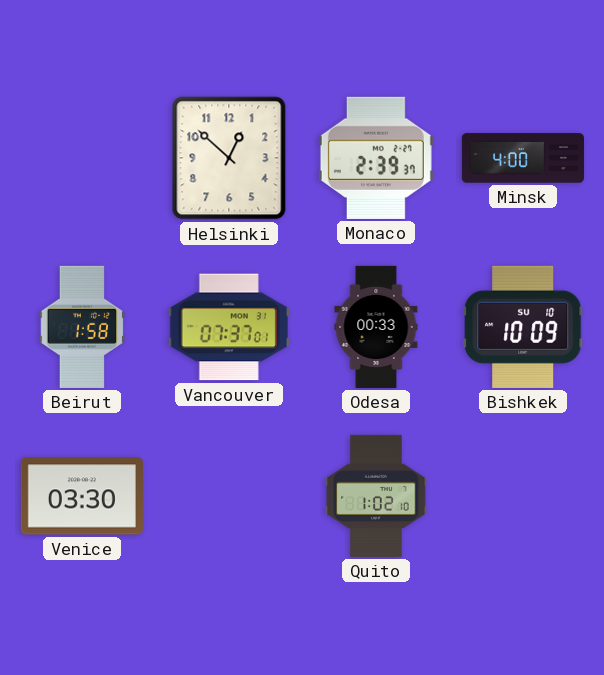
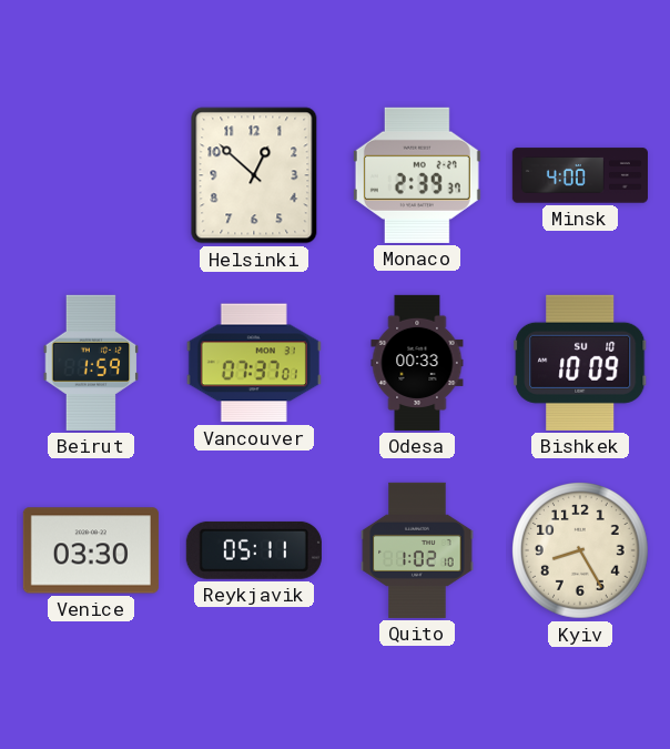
Beirut: 1:58 -> 1:59
Reykjavik: none -> 05:11
Kyiv: none -> 8:25
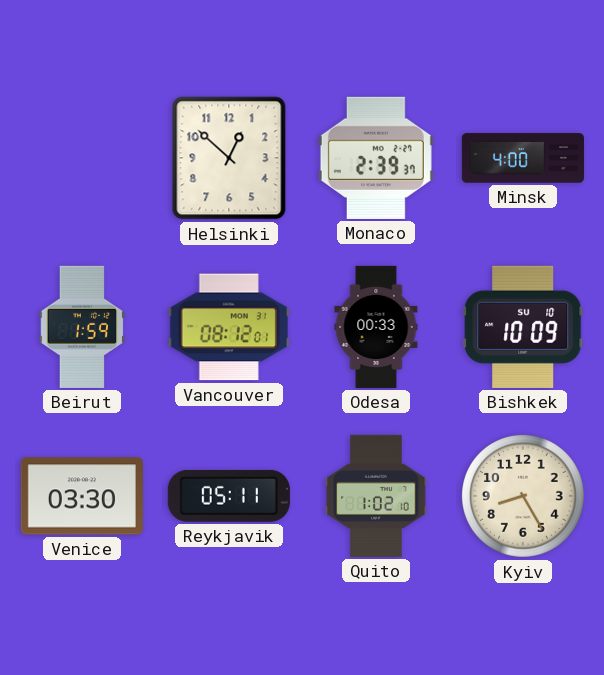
Vancouver: 07:37 -> 08:12
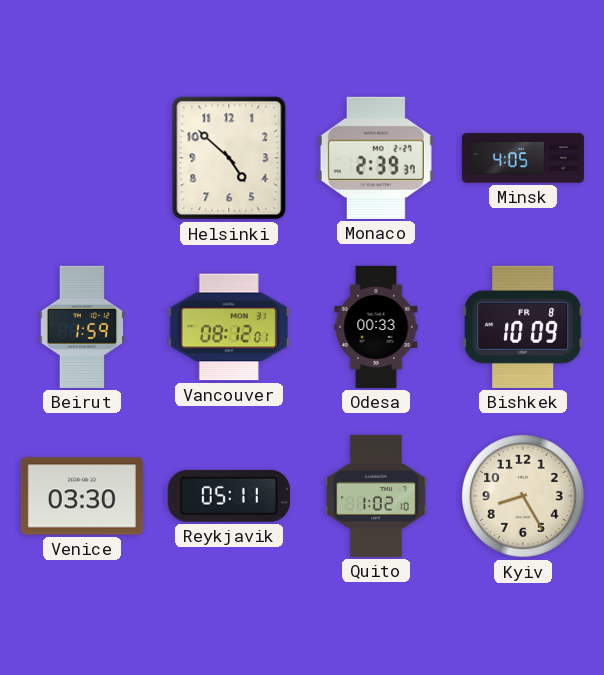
Helsinki: 12:52 -> 4:52
Minsk: 4:00 -> 4:05
Bishkek date: SU 10 -> FR 8
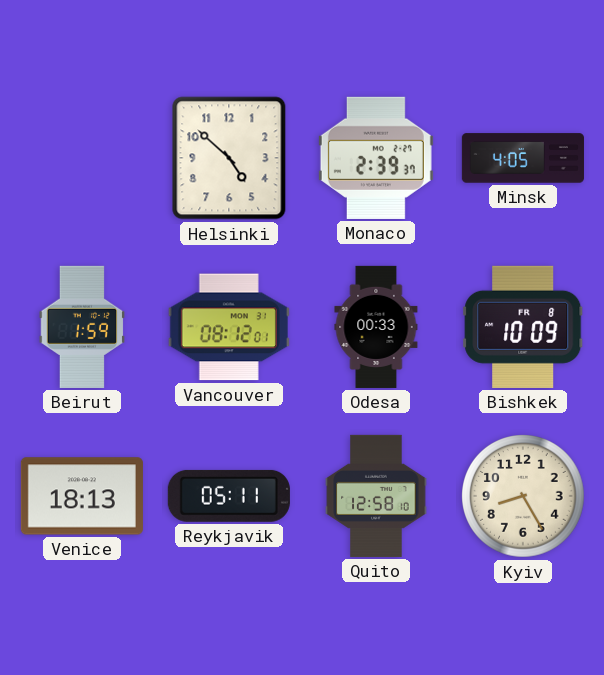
Venice: 03:30 -> 18:13
Quito: 1:02 -> 12:58
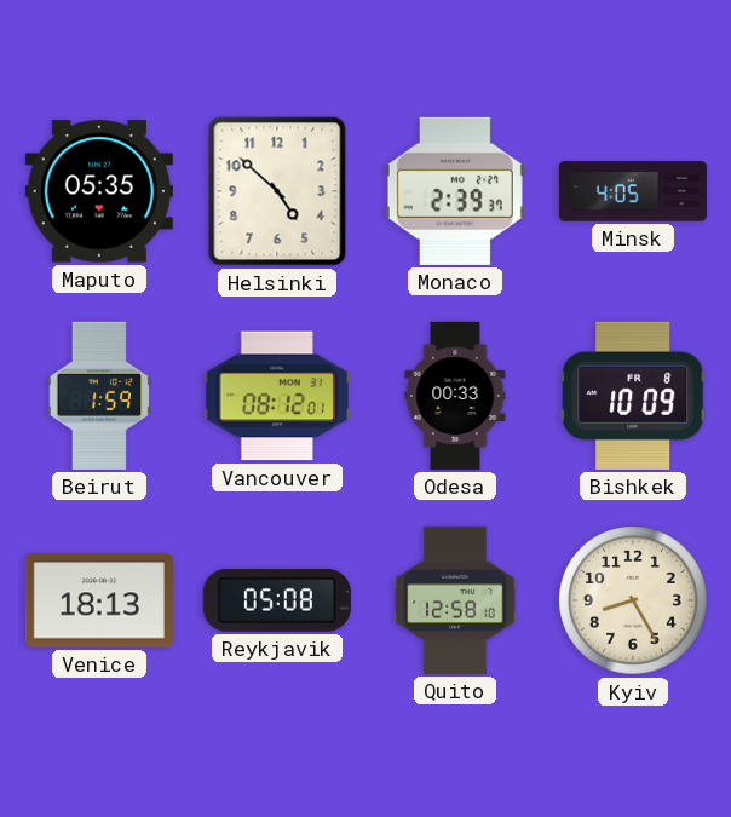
Maputo: none -> 05:35
Reykjavik: 05:11 -> 05:08
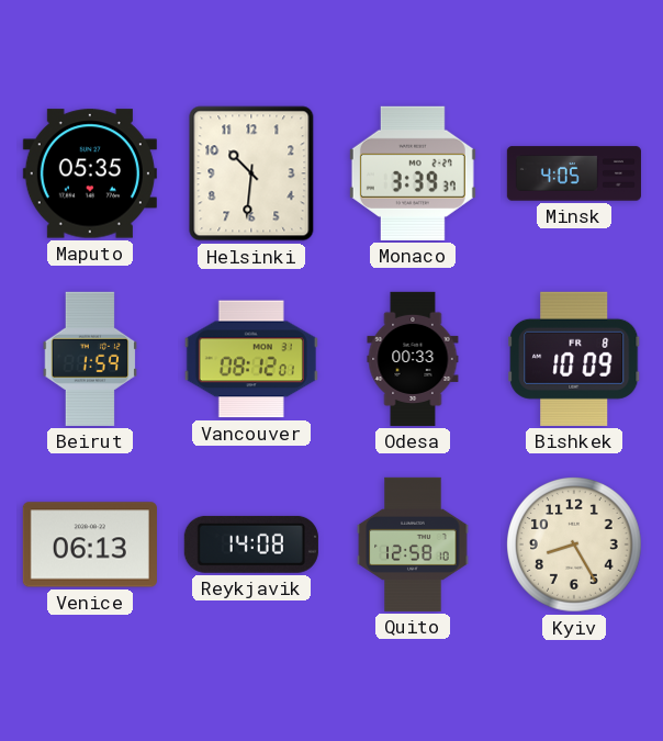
Helsinki: 4:52 -> 10:31
Monaco: 2:39 -> 3:39
Venice: 18:13 -> 06:13
Reykjavik: 05:08 -> 14:08
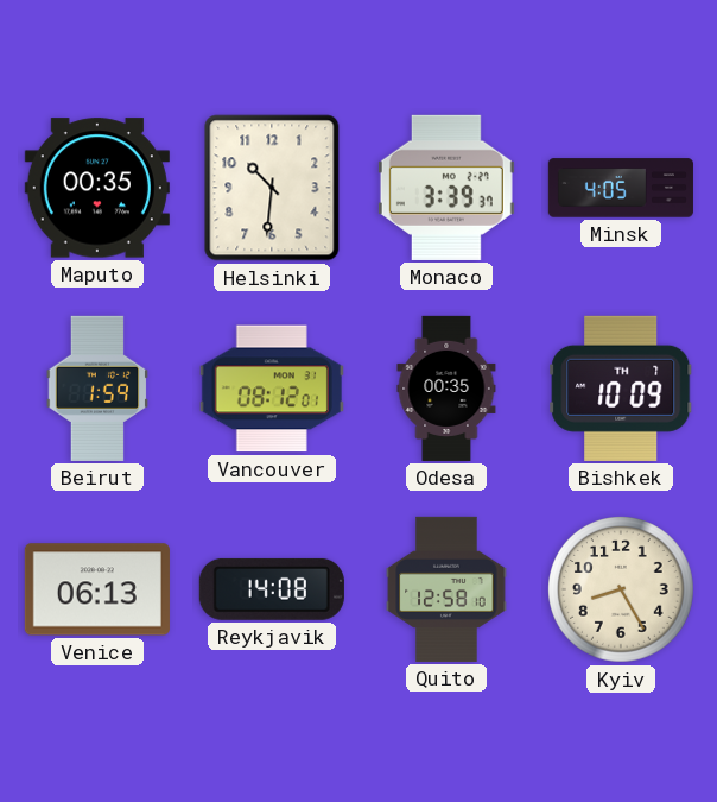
Maputo: 05:35 -> 00:35
Odesa: 00:33 -> 00:35
Bishkek date: FR 8 -> TH 7
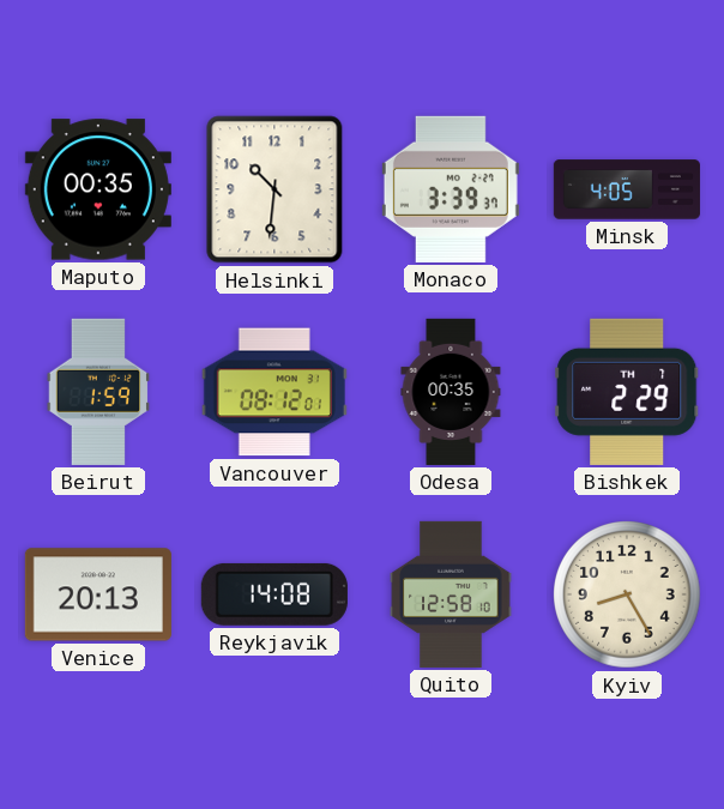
Bishkek: 10:09 -> 2:29
Venice: 06:13 -> 20:13
